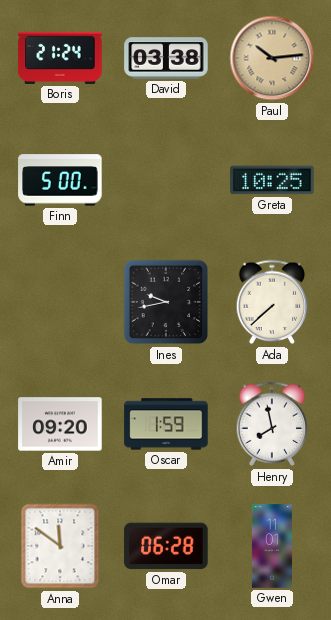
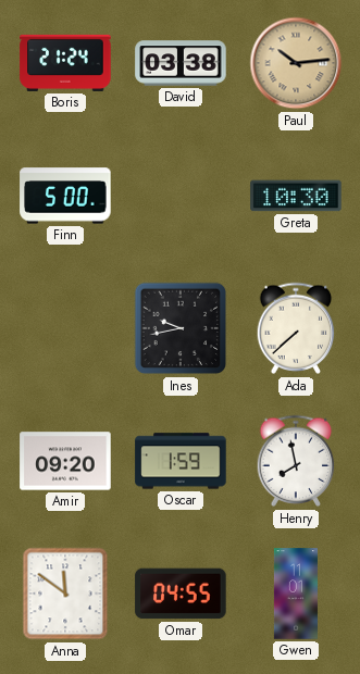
Greta: 10:25 -> 10:30
Omar: 06:28 -> 04:55
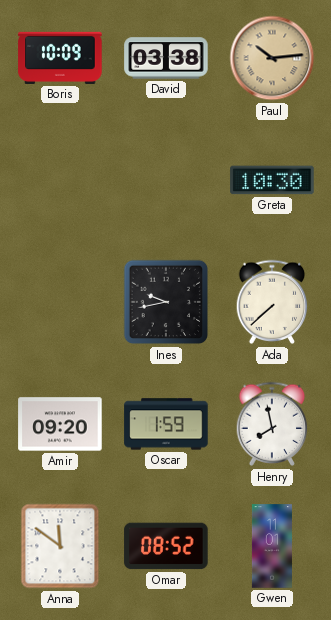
Boris: 21:24 -> 10:09
Finn: 5:00 -> none
Omar: 04:55 -> 08:52
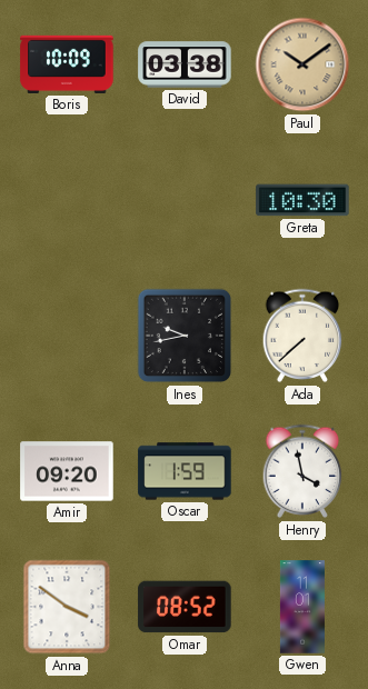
Paul: 10:14 -> 10:09
Henry: 7:58 -> 3:58
Anna: 11:51 -> 3:51
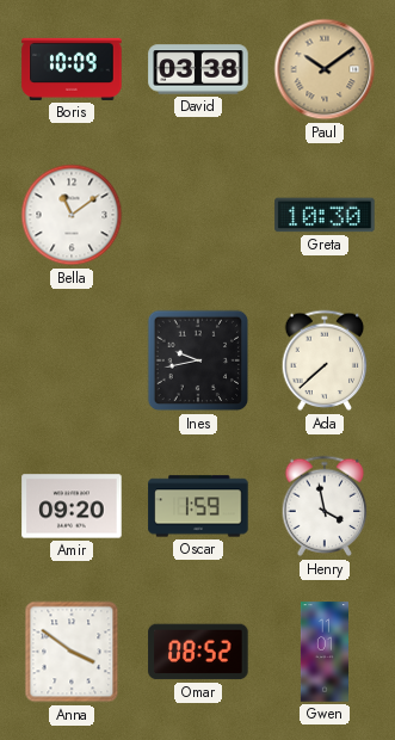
Bella: none -> 11:09
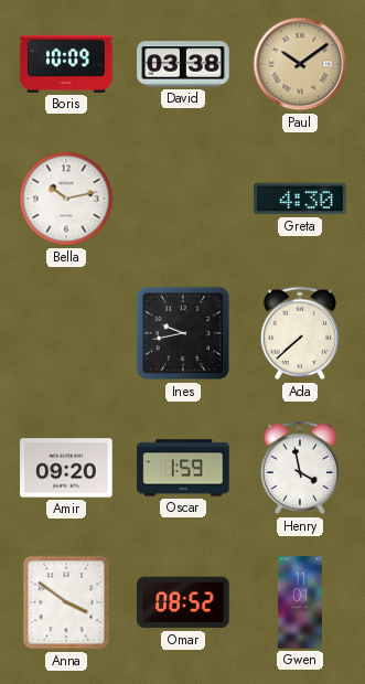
Bella: 11:09 -> 10:13
Greta: 10:30 -> 4:30
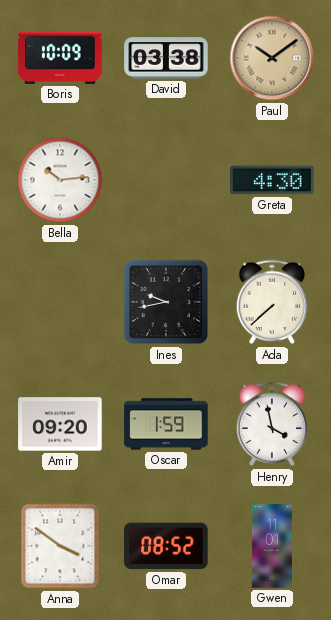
Bella: 10:13 -> 10:14
